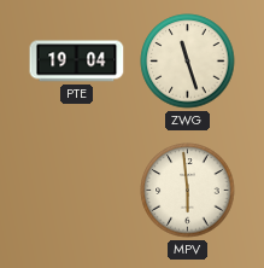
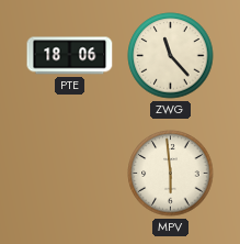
PTE: 19:04 -> 18:06
ZWG: 11:27 -> 11:23
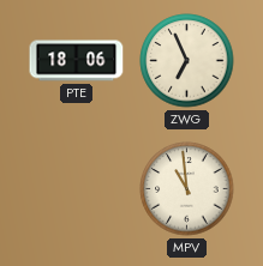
ZWG: 11:23 -> 6:56
MPV: 5:59 -> 10:59
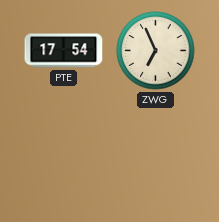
PTE: 18:06 -> 17:54
MPV: 10:59 -> none
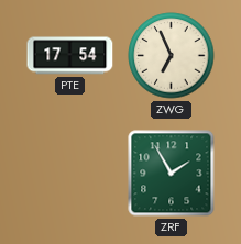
ZRF: none -> 1:55
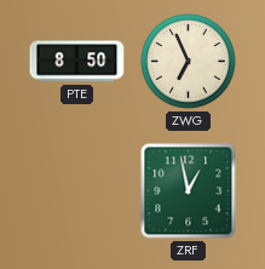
PTE: 17:54 -> 8:50
ZRF: 1:55 -> 12:58
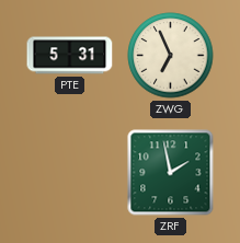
PTE: 8:50 -> 5:31
ZRF: 12:58 -> 1:58
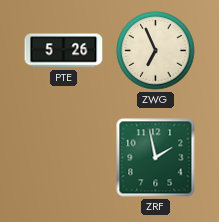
PTE: 5:31 -> 5:26
